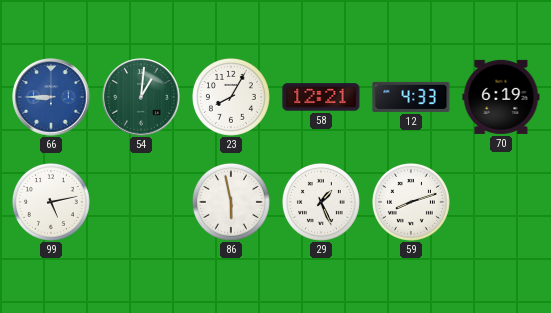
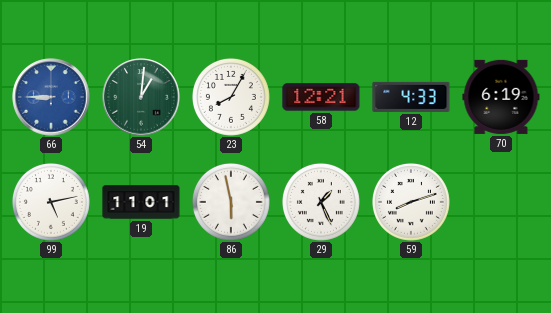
19: none -> 11:01
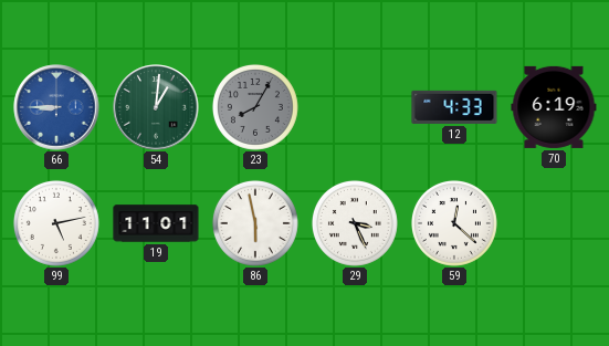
23 dial: white -> grey
58: 12:21 -> none
29: 1:26 -> 3:26
59: 8:12 -> 12:22
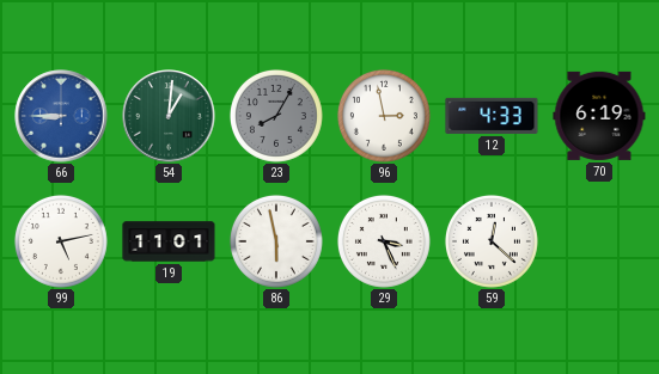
96: none -> 2:58
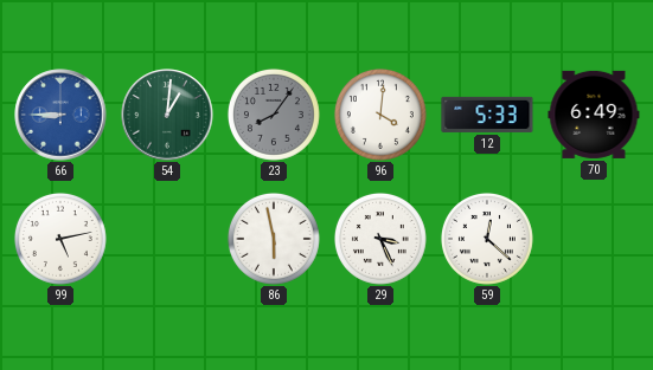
23: 8:05 -> 8:06
96: 2:58 -> 4:01
12: 4:33 -> 5:33
70: 6:19 -> 6:49
19: 11:01 -> none
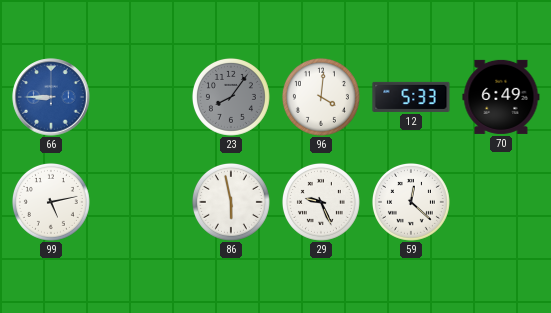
54: 1:01 -> none
29: 3:26 -> 9:26
